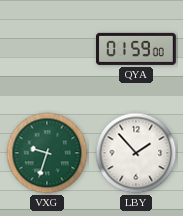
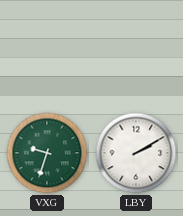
QYA: 01:59 -> none
LBY: 1:53 -> 2:10
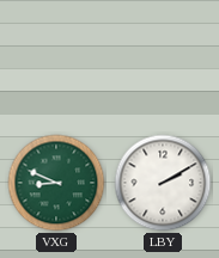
VXG: 9:33 -> 8:49
